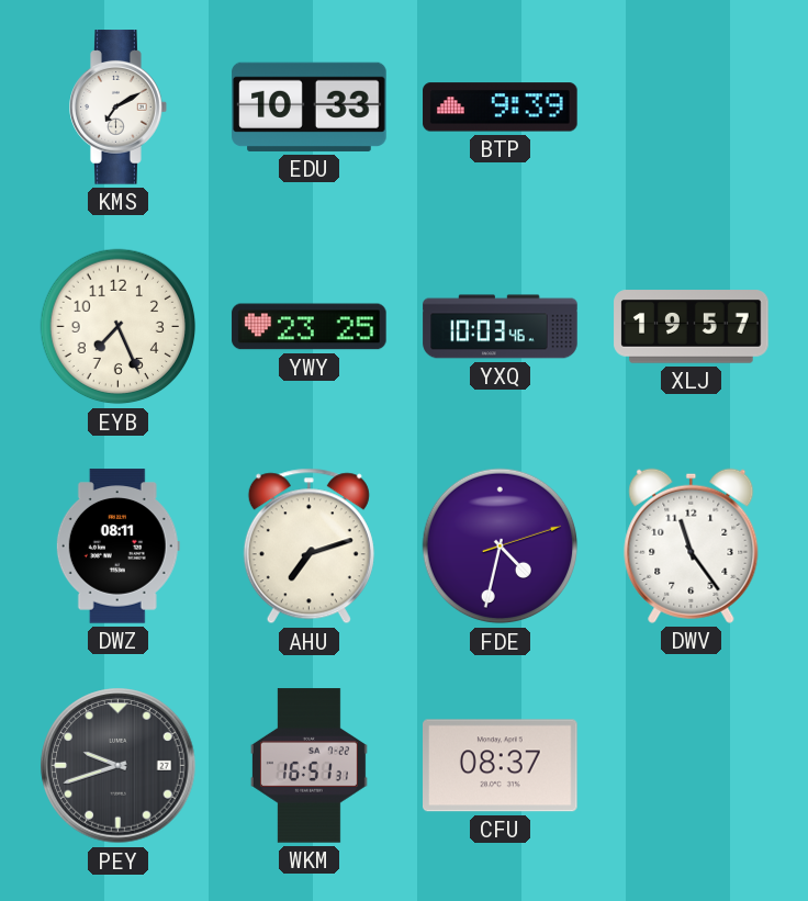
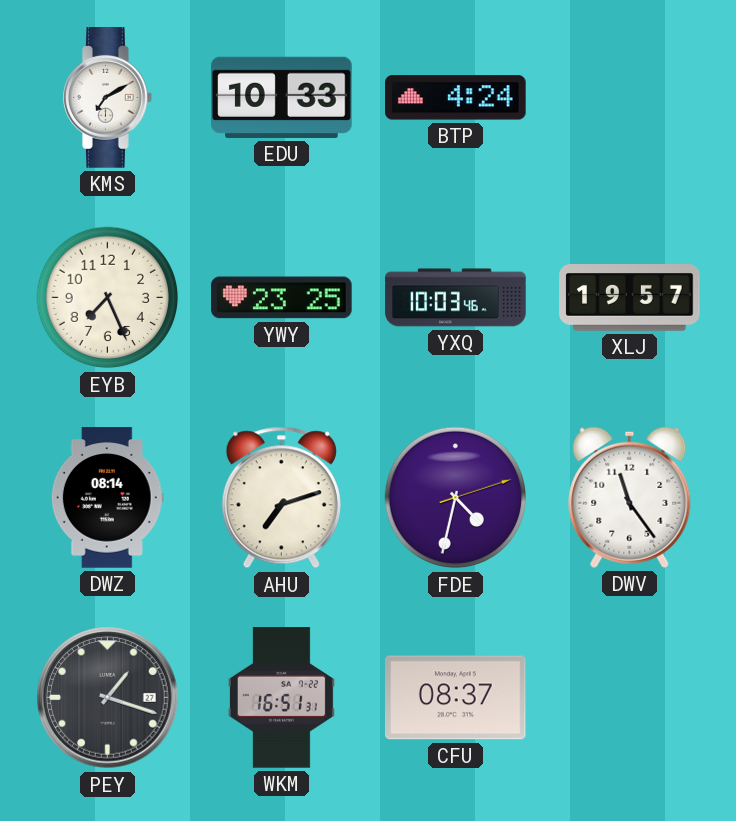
BTP: 9:39 -> 4:24
DWZ: 08:11 -> 08:14
PEY: 9:42 -> 1:18
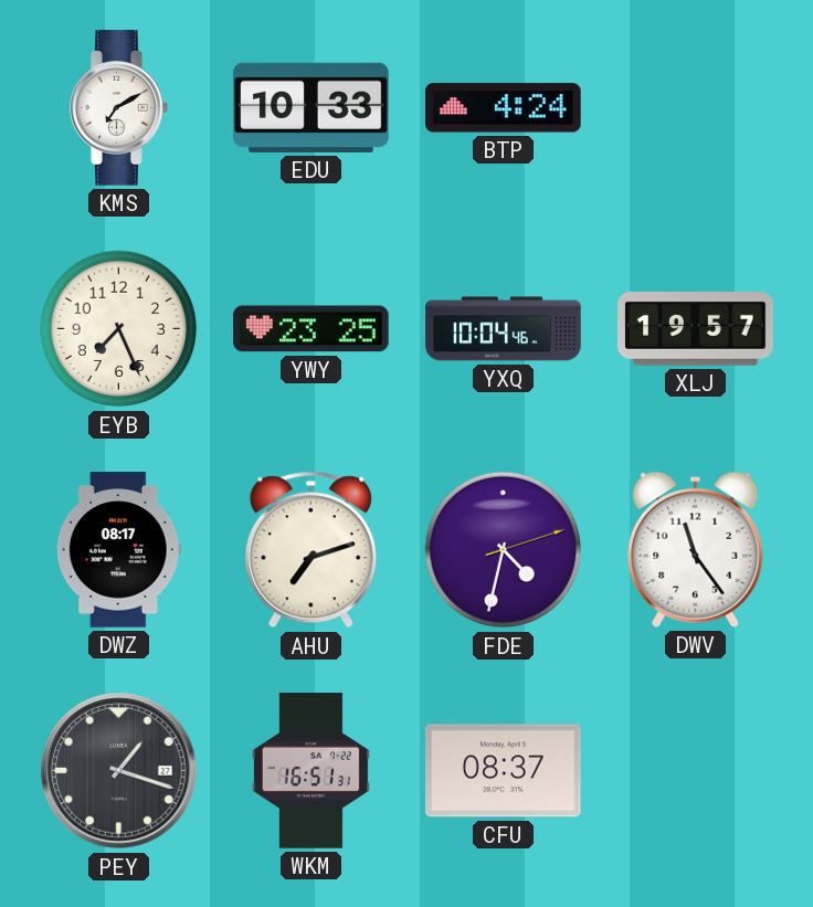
YXQ: 10:03 -> 10:04
DWZ: 08:14 -> 08:17
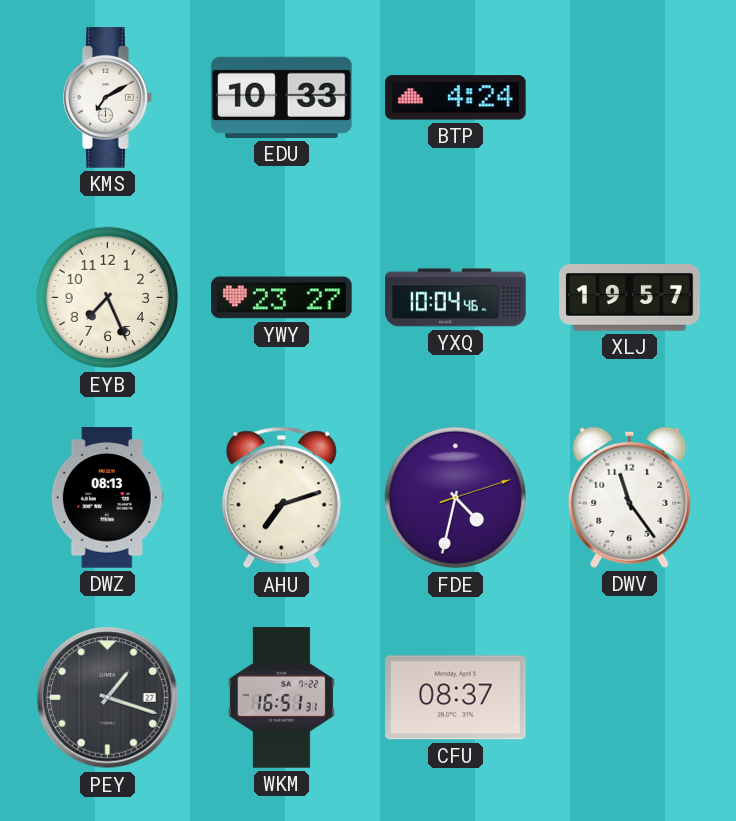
YWY: 23:25 -> 23:27
DWZ: 08:17 -> 08:13
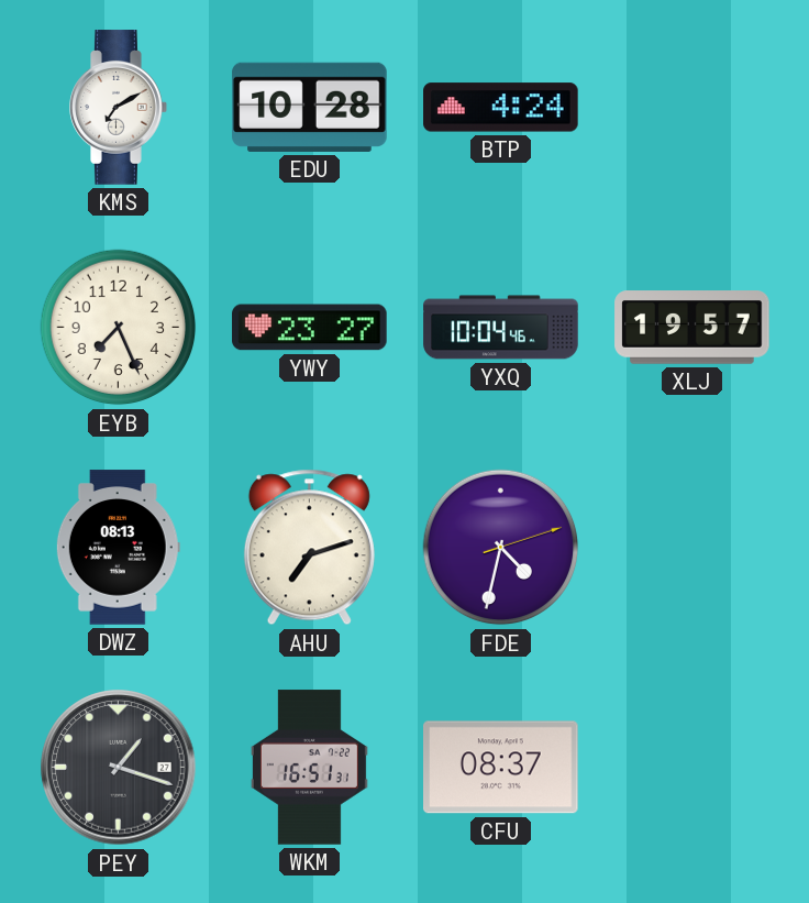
EDU: 10:33 -> 10:28
DWV: 11:24 -> none
